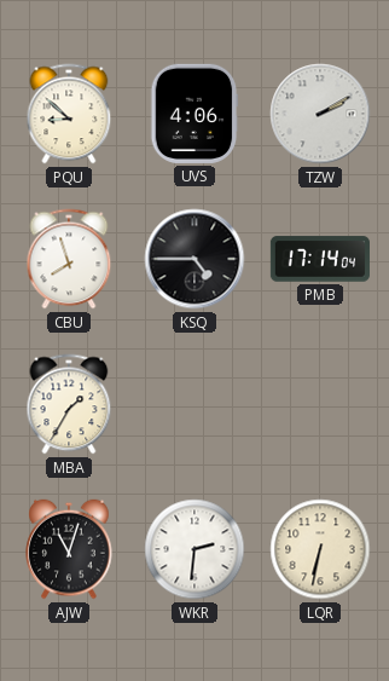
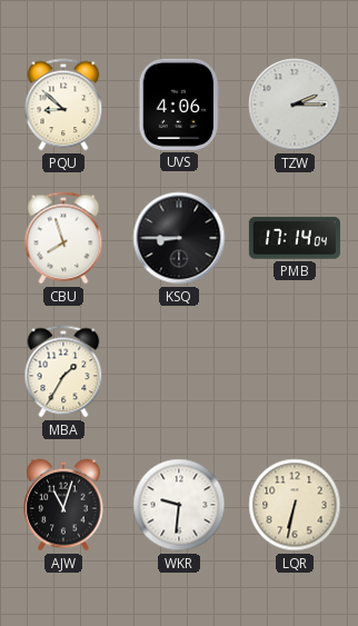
TZW: 2:10 -> 2:15
KSQ: 4:45 -> 8:45
WKR: 2:31 -> 9:31
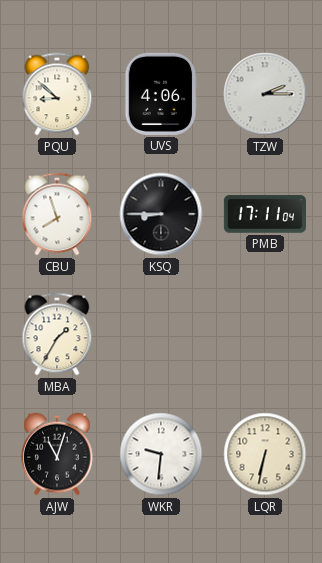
PMB: 17:14 -> 17:11
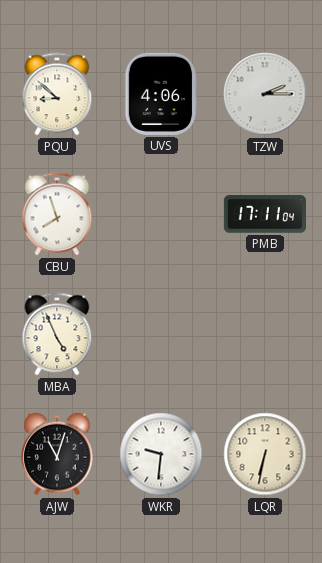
KSQ: 8:45 -> none
MBA: 1:35 -> 4:56
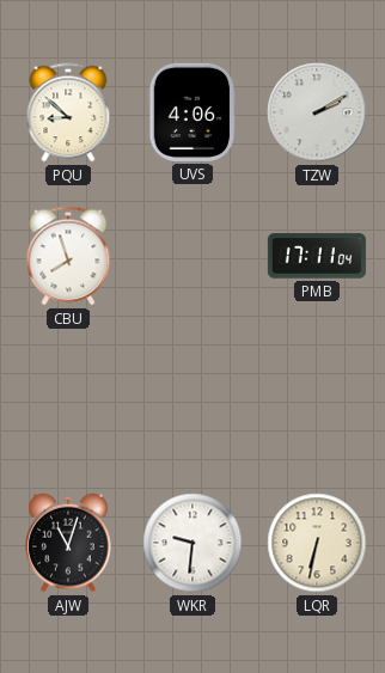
TZW: 2:15 -> 2:10
MBA: 4:56 -> none
